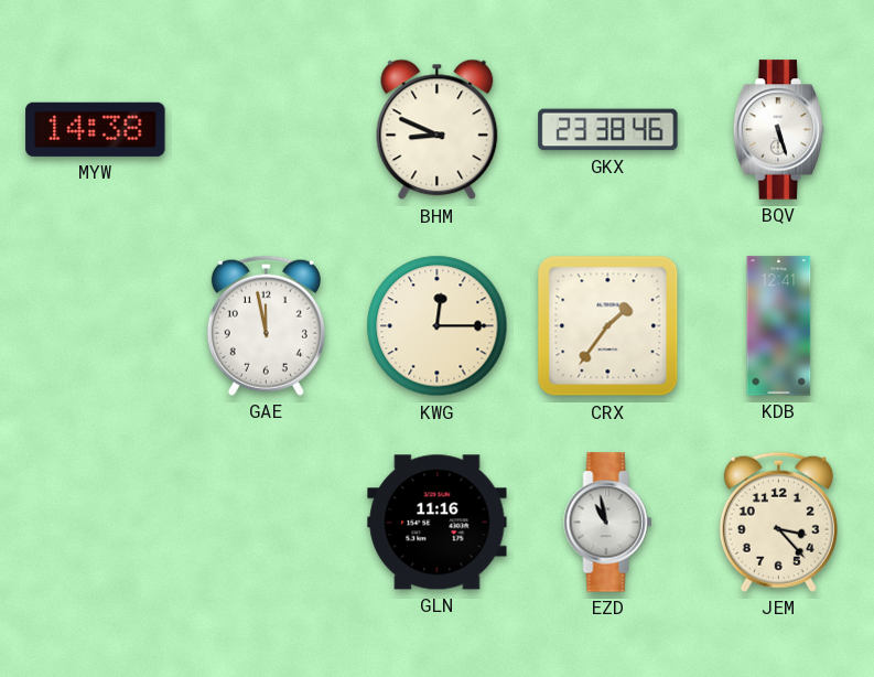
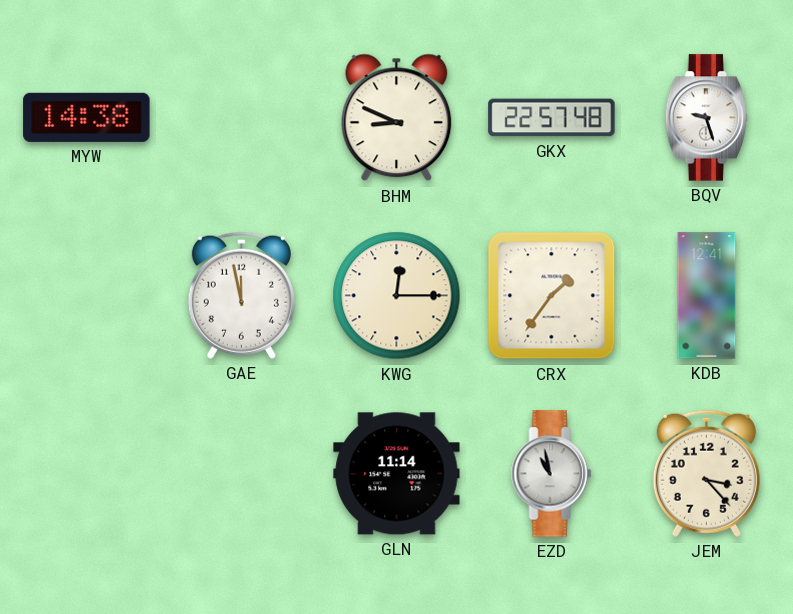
GKX: 23:38 -> 22:57
BQV: 5:27 -> 9:27
GLN: 11:16 -> 11:14
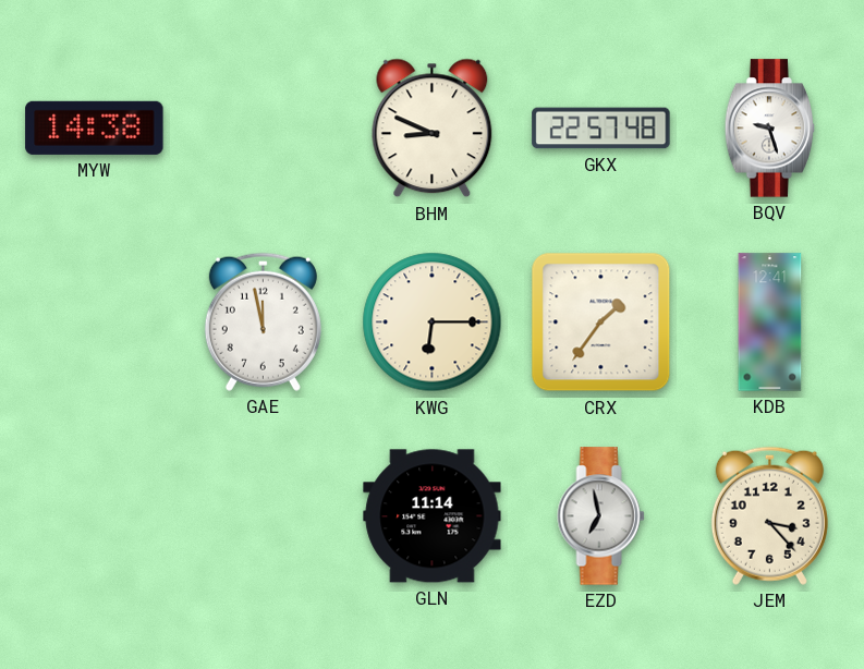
KWG: 12:15 -> 6:15
EZD: 10:58 -> 6:58
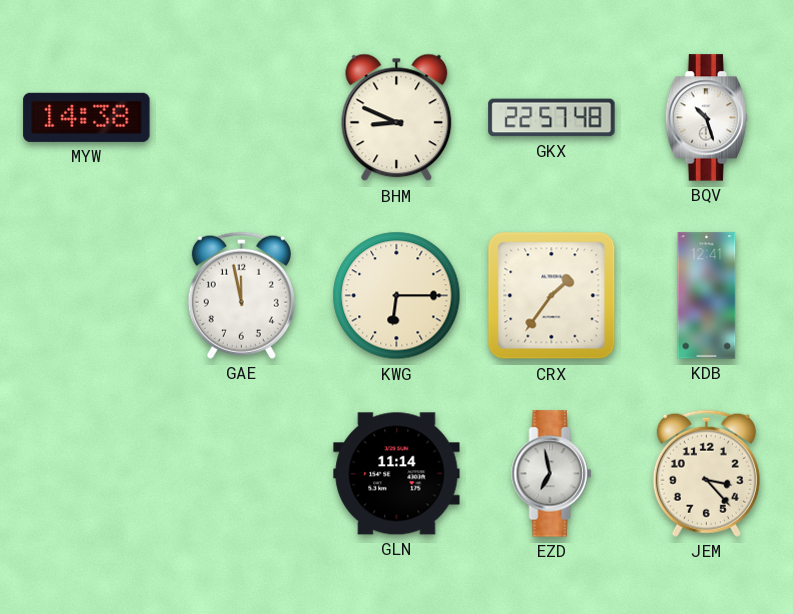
BQV: 9:27 -> 10:27
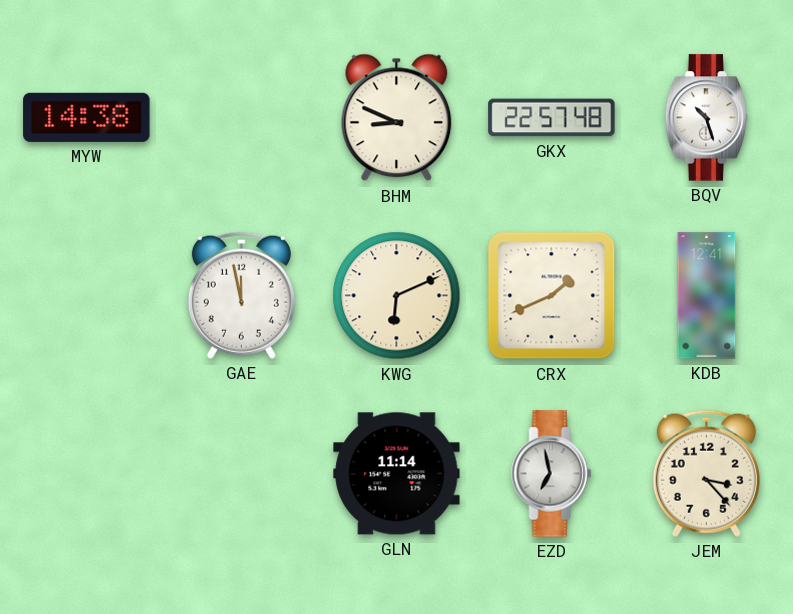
KWG: 6:15 -> 6:11
CRX: 1:36 -> 1:41
